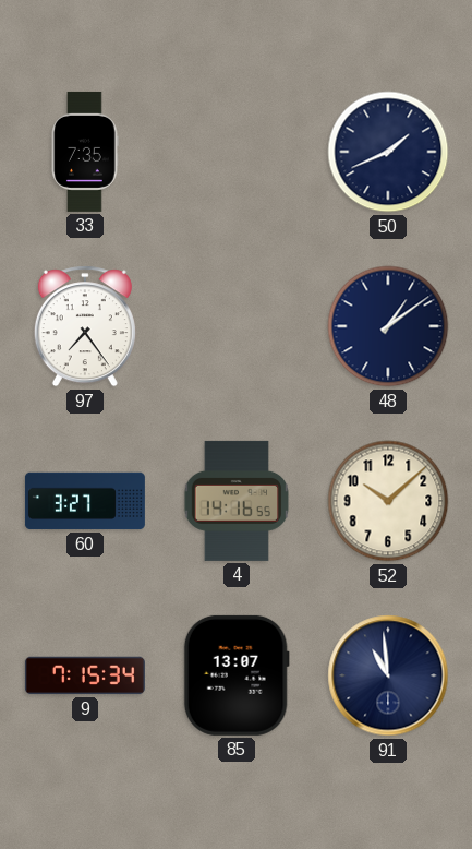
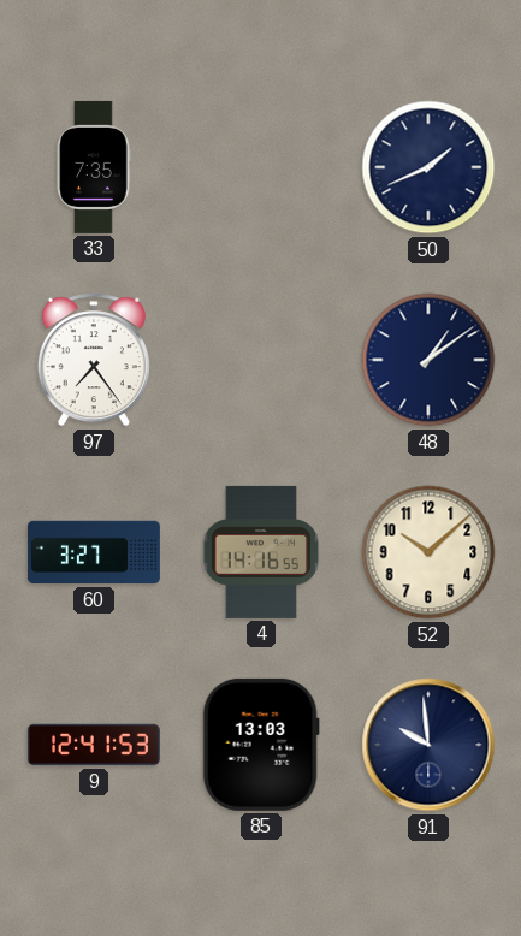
9: 7:15 -> 12:41
85: 13:07 -> 13:03
91: 10:59 -> 9:59
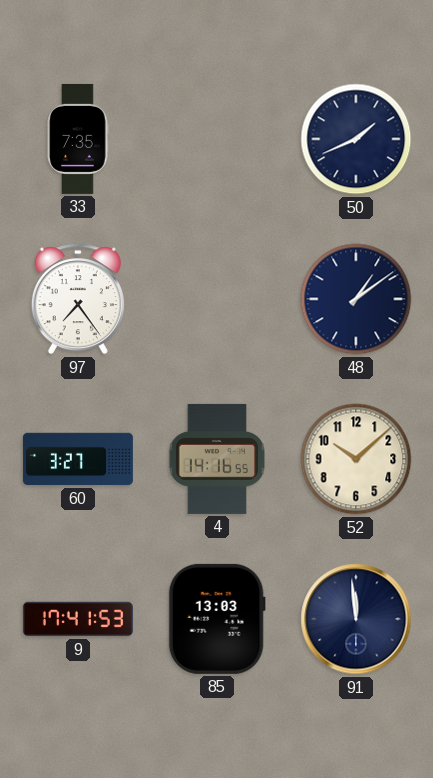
9: 12:41 -> 17:41
91: 9:59 -> 11:59
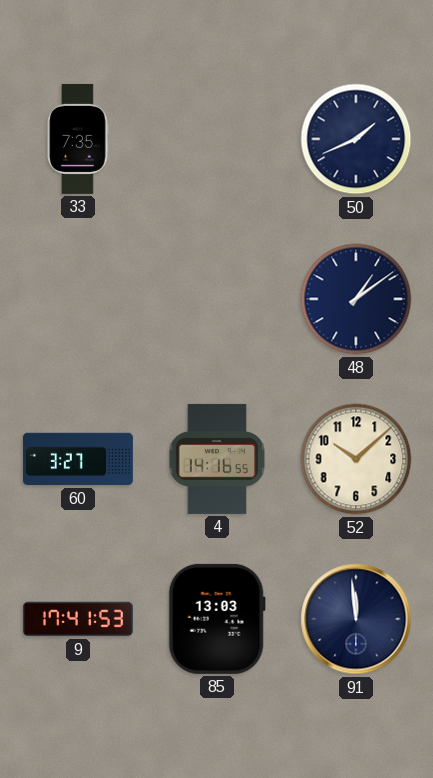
97: 7:24 -> none
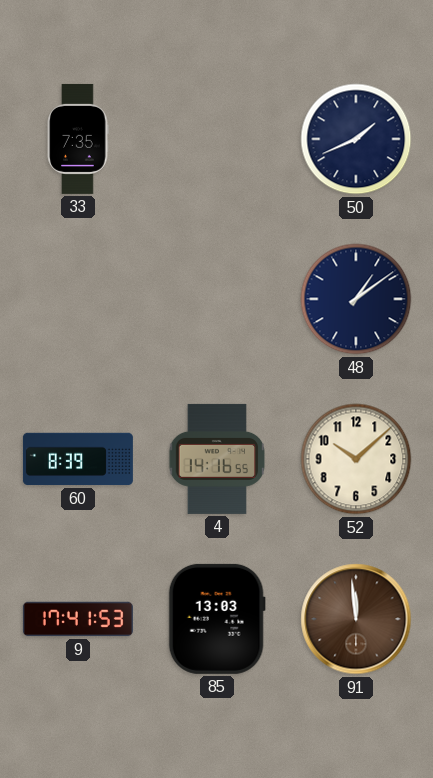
60: 3:27 -> 8:39
91 dial: navy -> brown
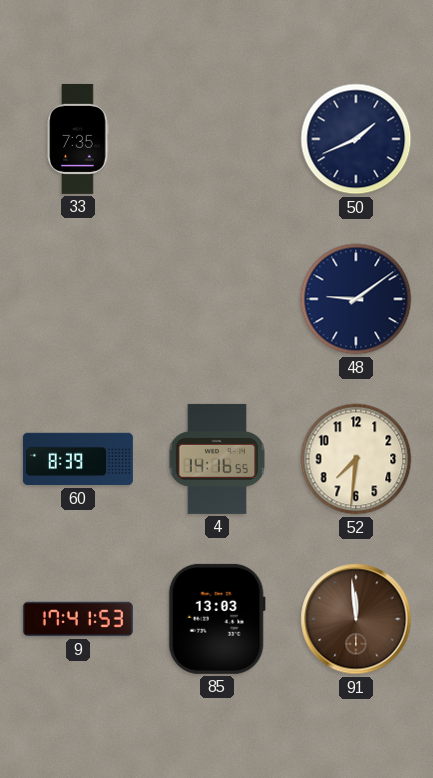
48: 1:09 -> 9:09
52: 10:08 -> 7:31
